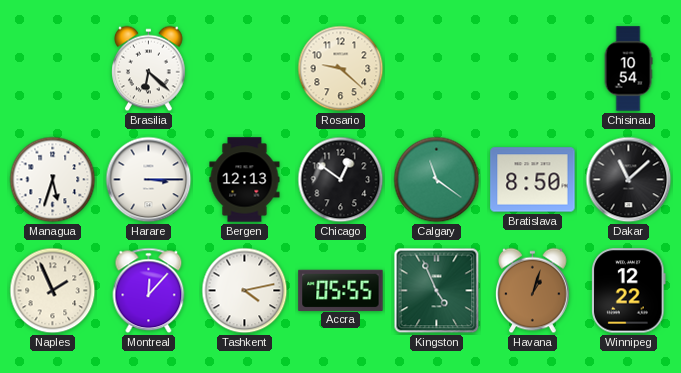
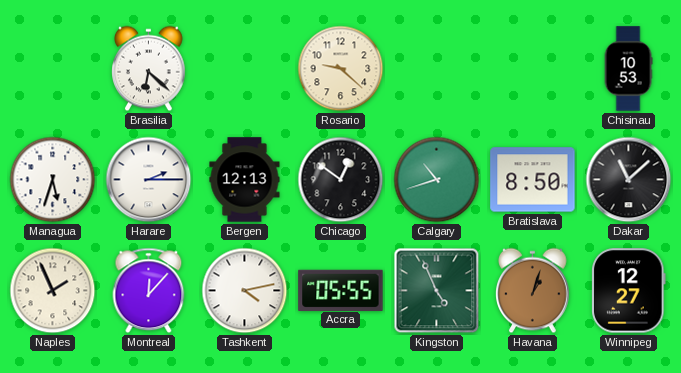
Chisinau: 10:54 -> 10:53
Harare: 3:15 -> 2:15
Calgary: 11:21 -> 10:42
Winnipeg: 12:22 -> 12:27
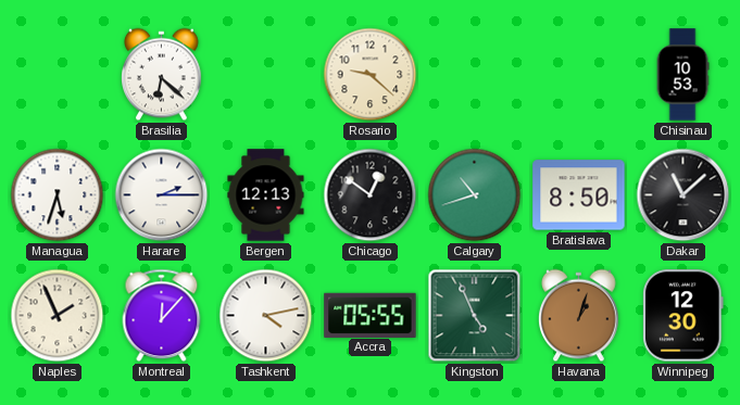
Winnipeg: 12:27 -> 12:30
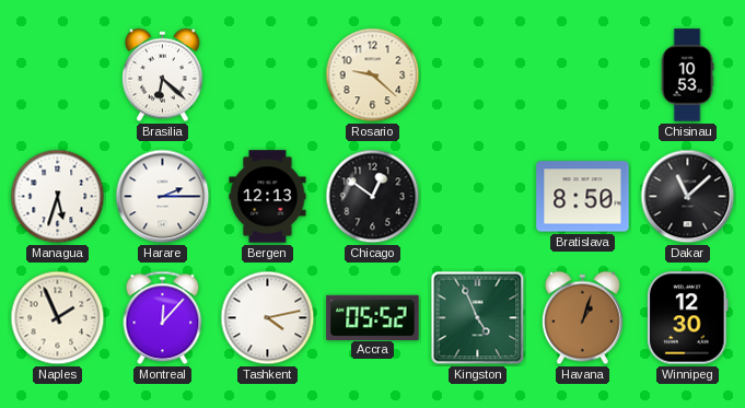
Calgary: 10:42 -> none
Accra: 05:55 -> 05:52
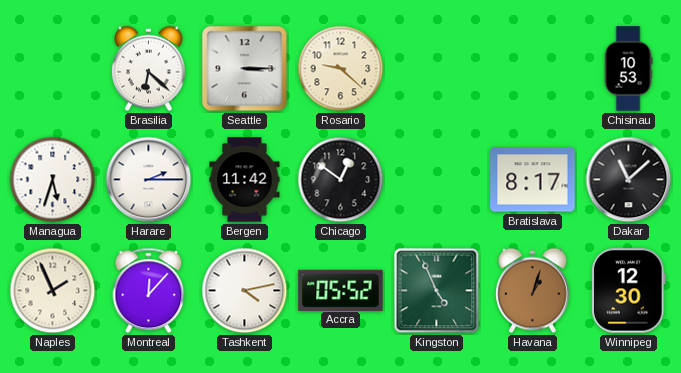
Seattle: none -> 3:15
Bergen: 12:13 -> 11:42
Bratislava: 8:50 -> 8:17
